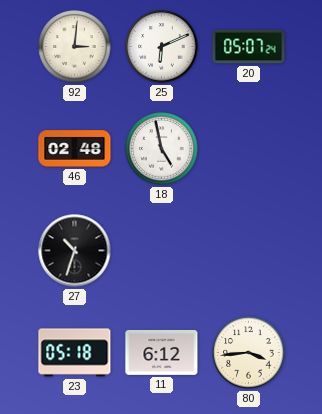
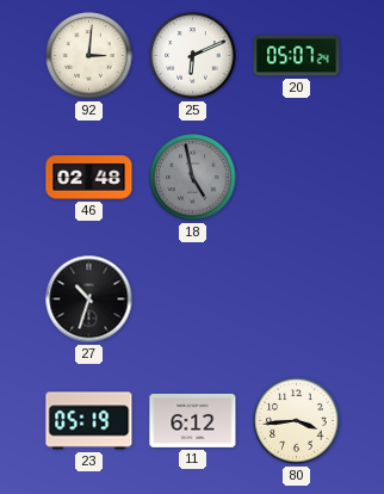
18 dial: white -> grey
23: 05:18 -> 05:19
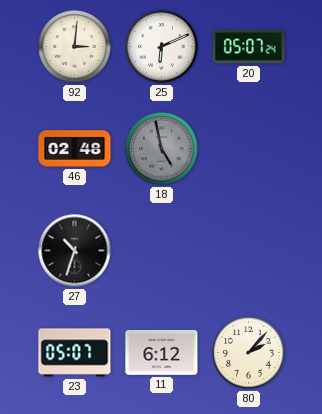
23: 05:19 -> 05:07
80: 3:44 -> 2:07
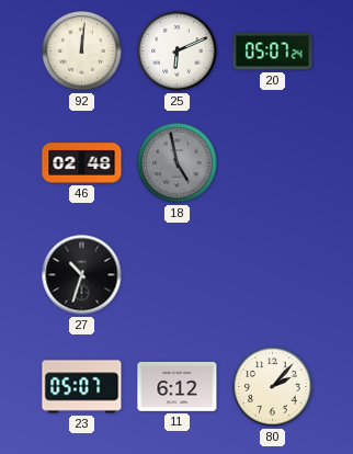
92: 3:01 -> 12:01
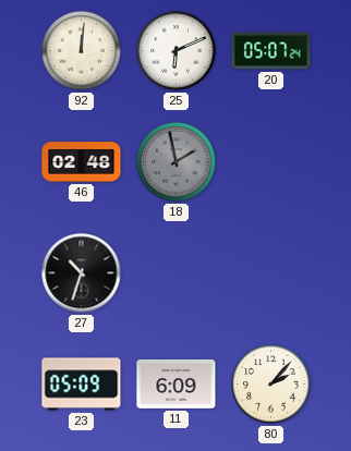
18: 4:58 -> 1:58
23: 05:07 -> 05:09
11: 6:12 -> 6:09
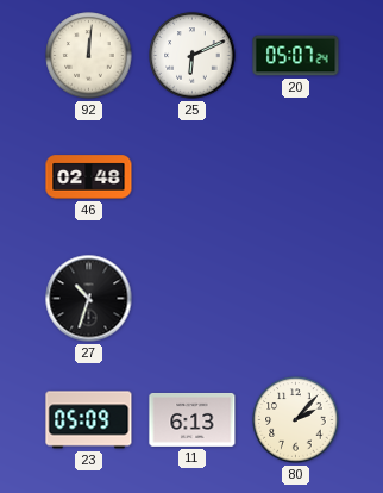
18: 1:58 -> none
11: 6:09 -> 6:13
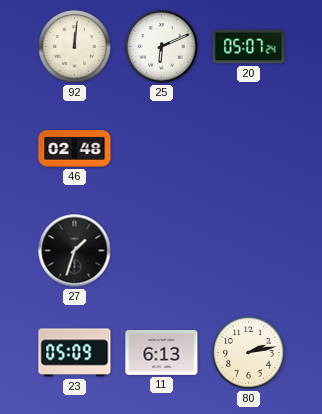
27: 10:33 -> 1:33
80: 2:07 -> 2:13
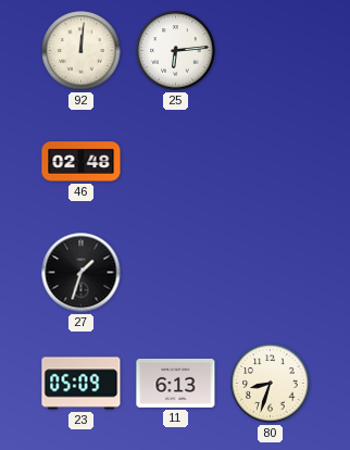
25: 6:11 -> 6:14
20: 05:07 -> none
80: 2:13 -> 8:33
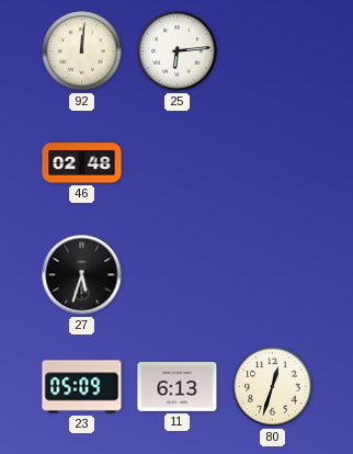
27: 1:33 -> 5:33
80: 8:33 -> 12:33
